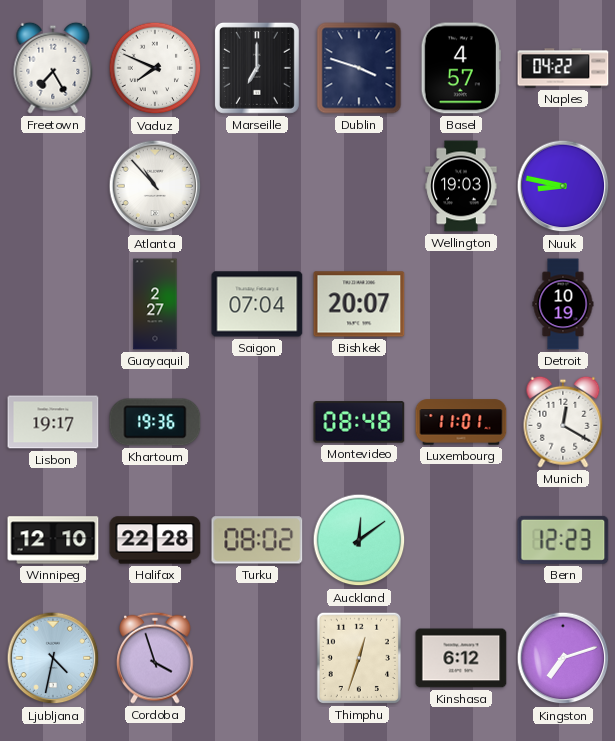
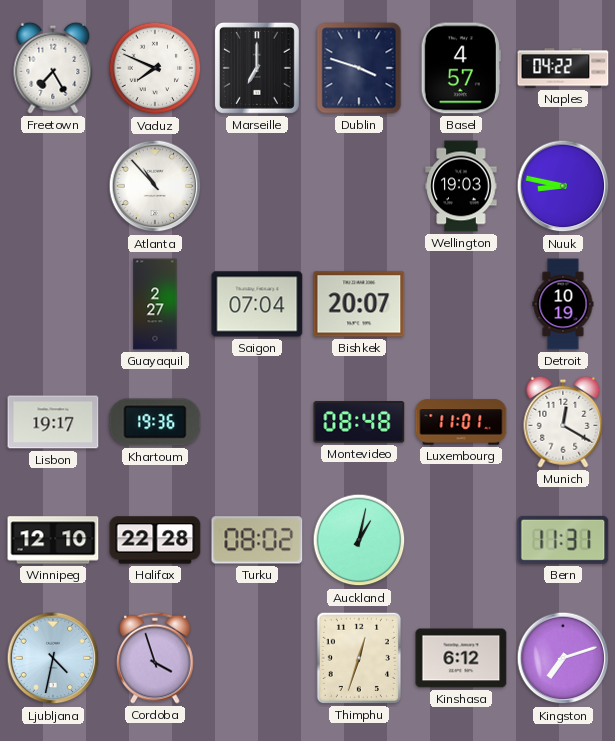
Auckland: 12:09 -> 1:02
Bern: 12:23 -> 11:31
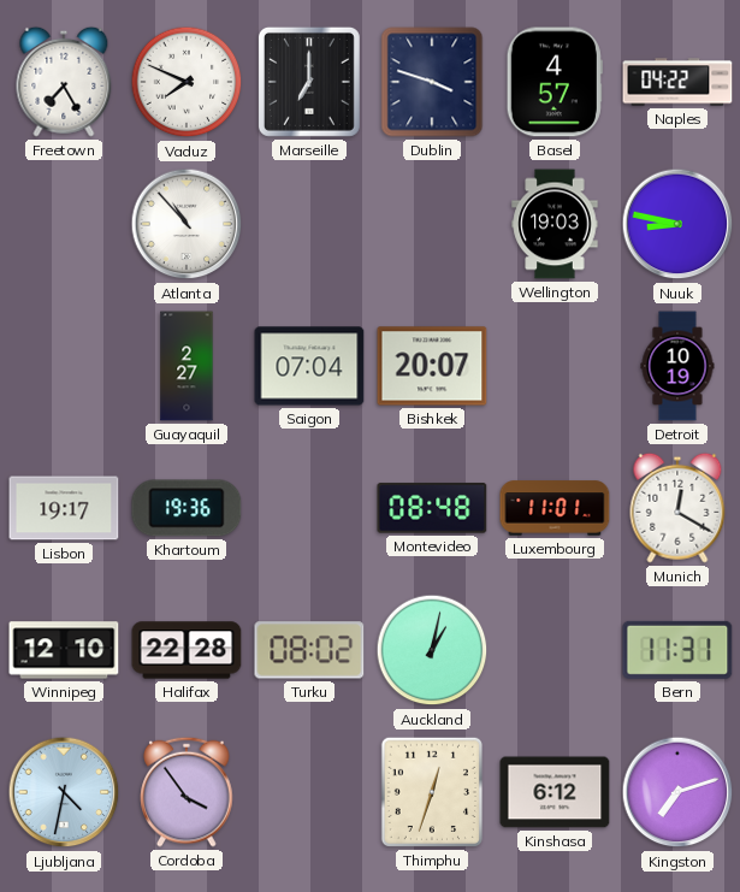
Cordoba: 3:57 -> 3:54
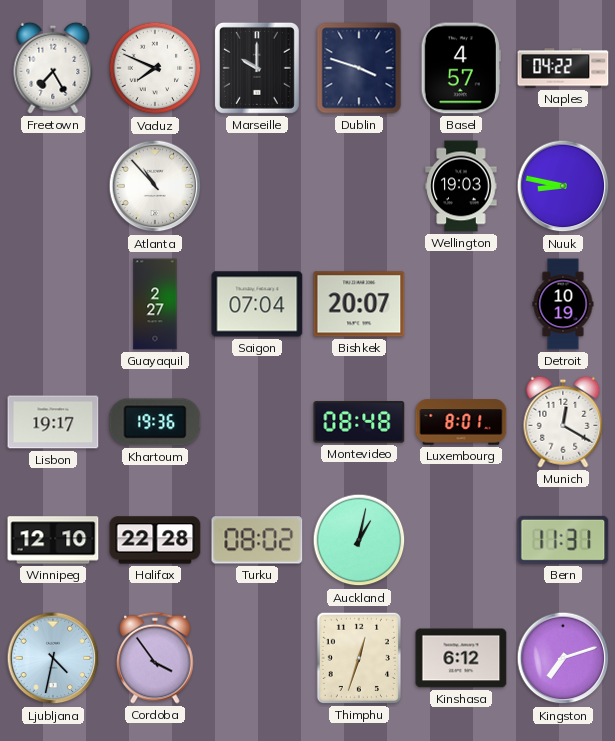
Marseille: 7:00 -> 10:00
Luxembourg: 11:01 -> 8:01
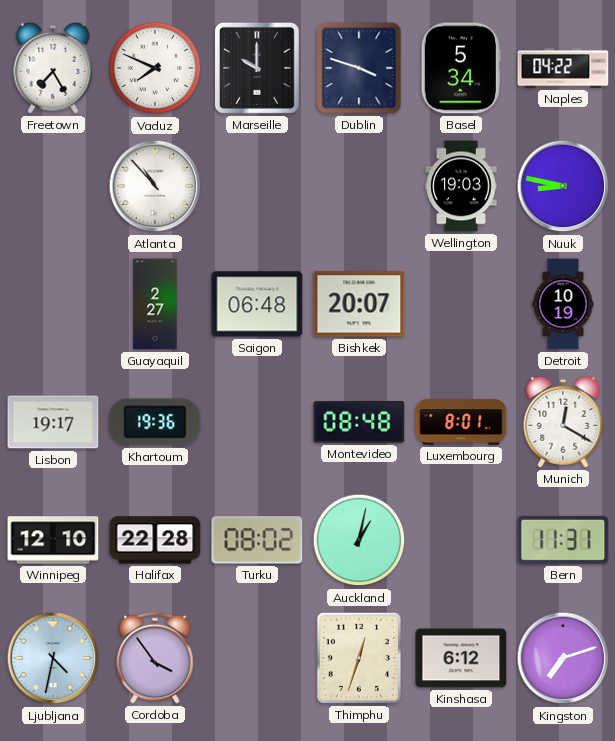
Basel: 4:57 -> 5:34
Saigon: 07:04 -> 06:48
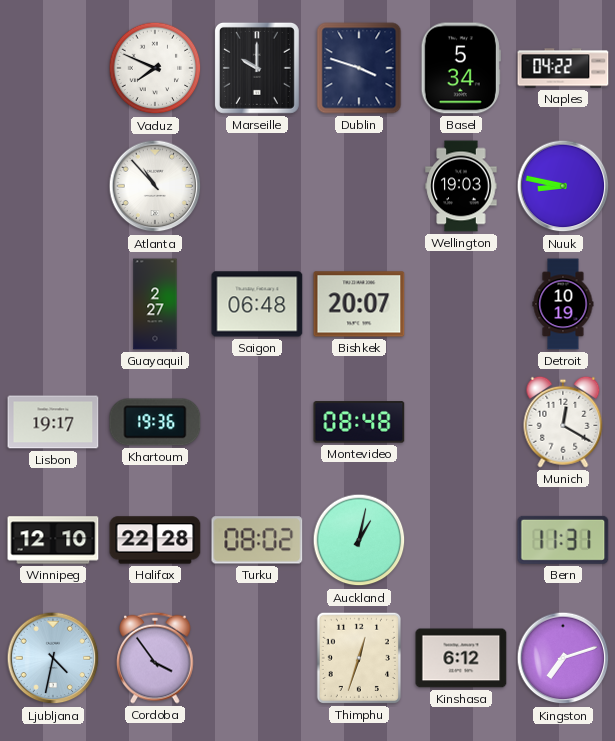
Freetown: 7:25 -> none
Luxembourg: 8:01 -> none
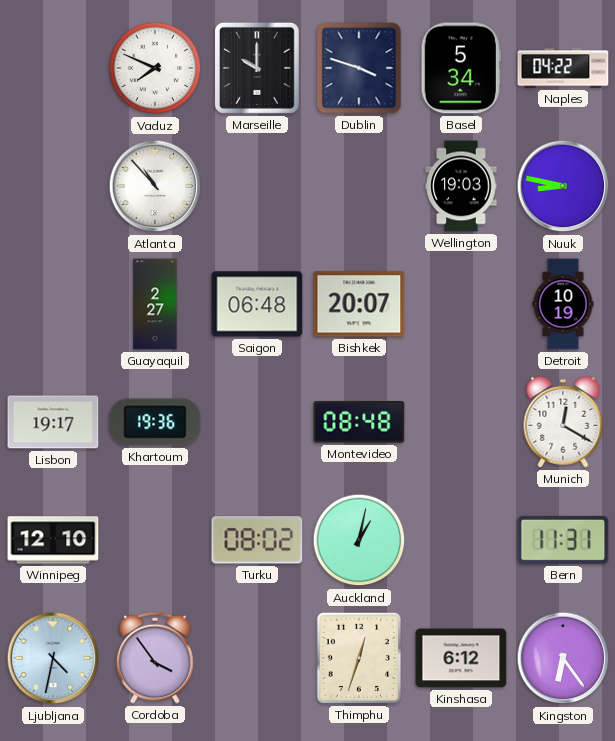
Halifax: 22:28 -> none
Kingston: 7:12 -> 6:24
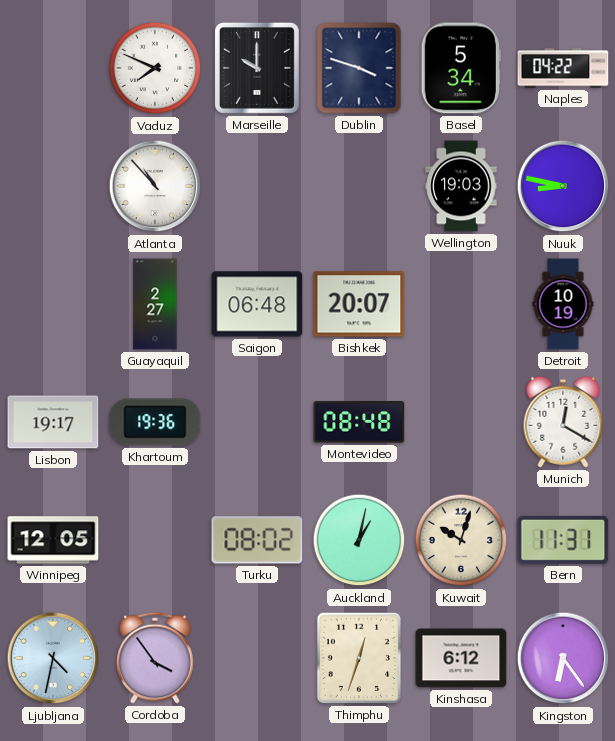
Winnipeg: 12:10 -> 12:05
Kuwait: none -> 10:03
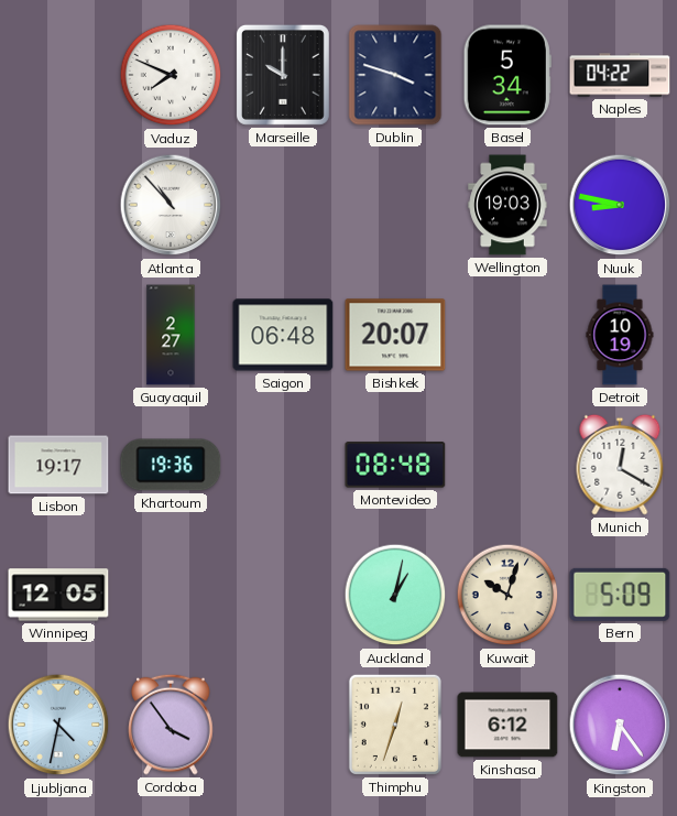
Turku: 08:02 -> none
Bern: 11:31 -> 5:09
